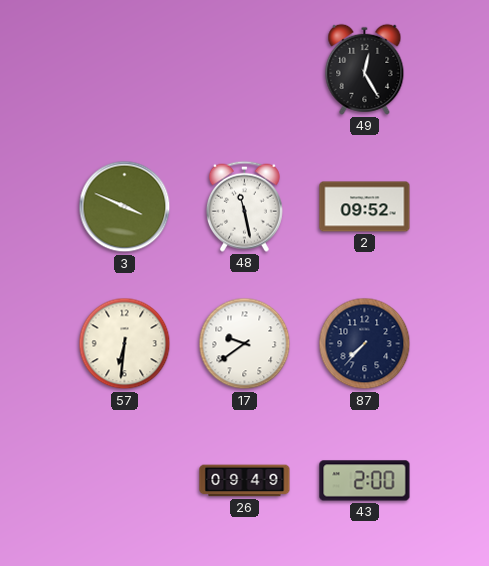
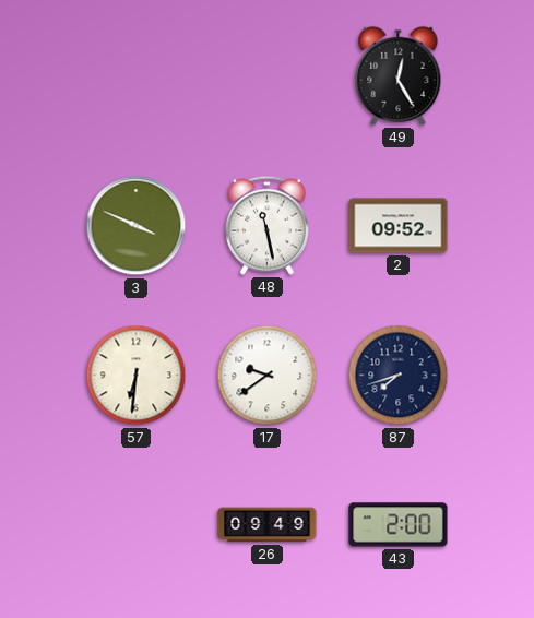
87: 7:37 -> 7:42
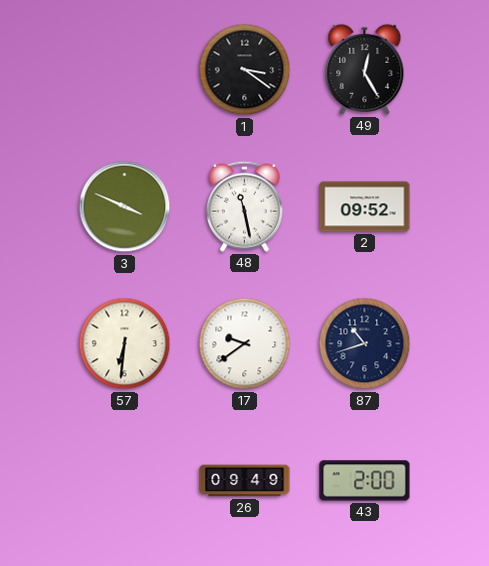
1: none -> 3:21
87: 7:42 -> 10:42
